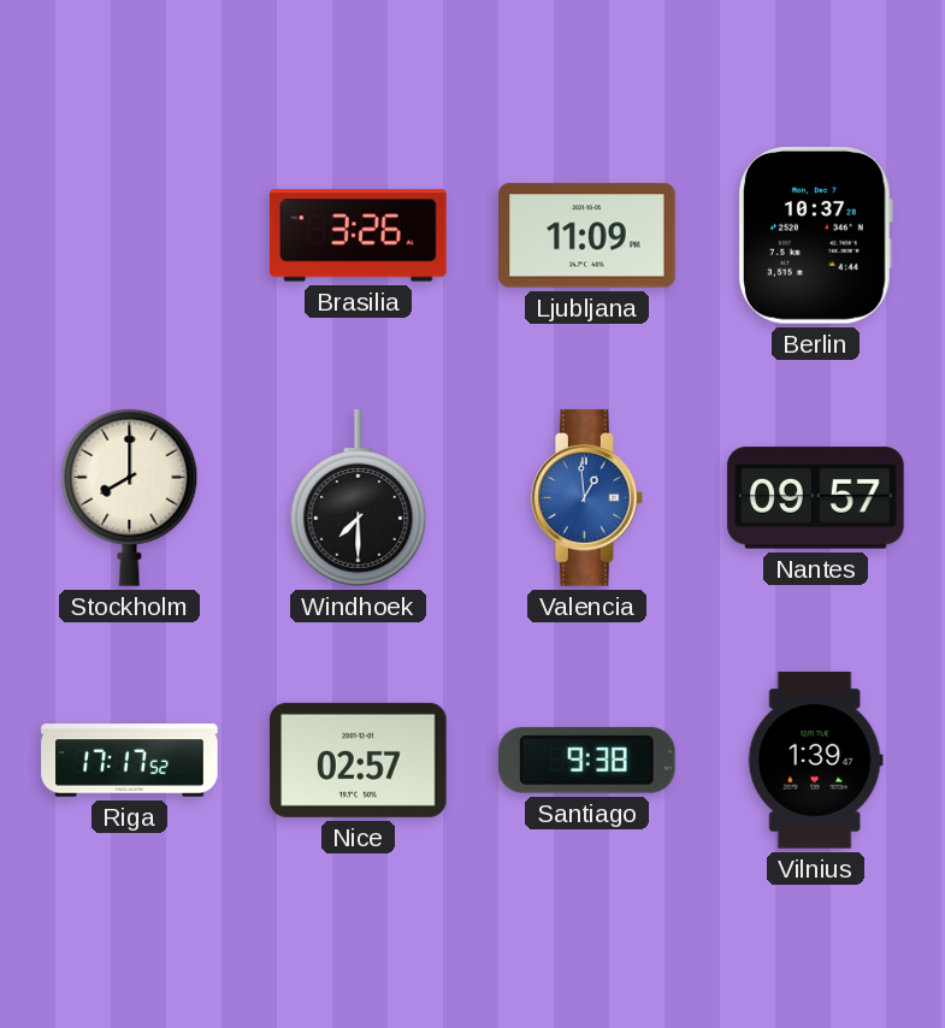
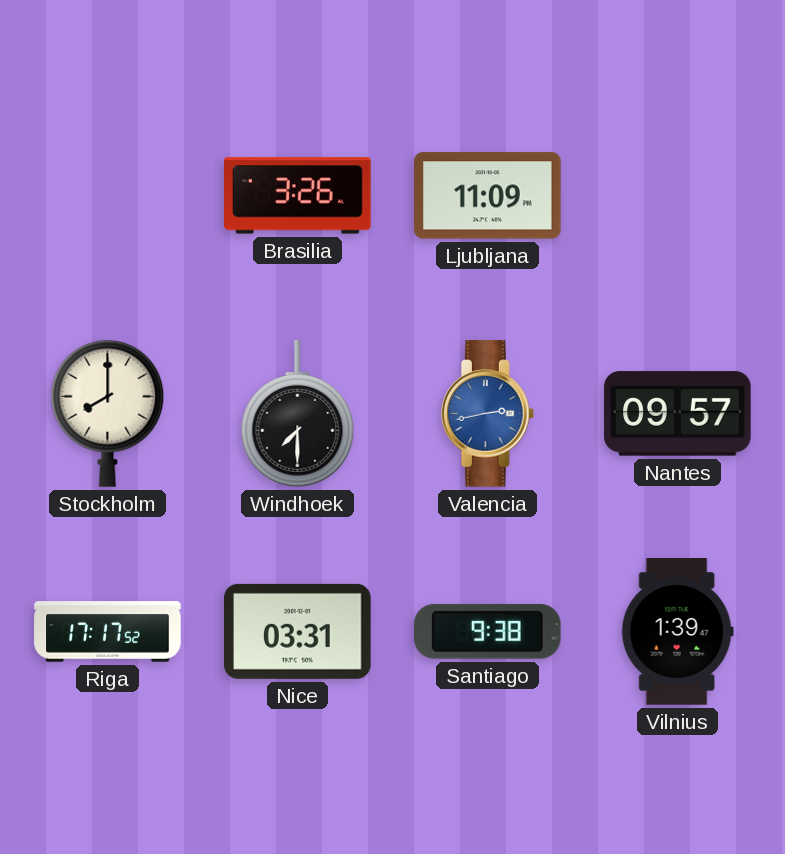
Berlin: 10:37 -> none
Valencia: 12:59 -> 2:43
Nice: 02:57 -> 03:31
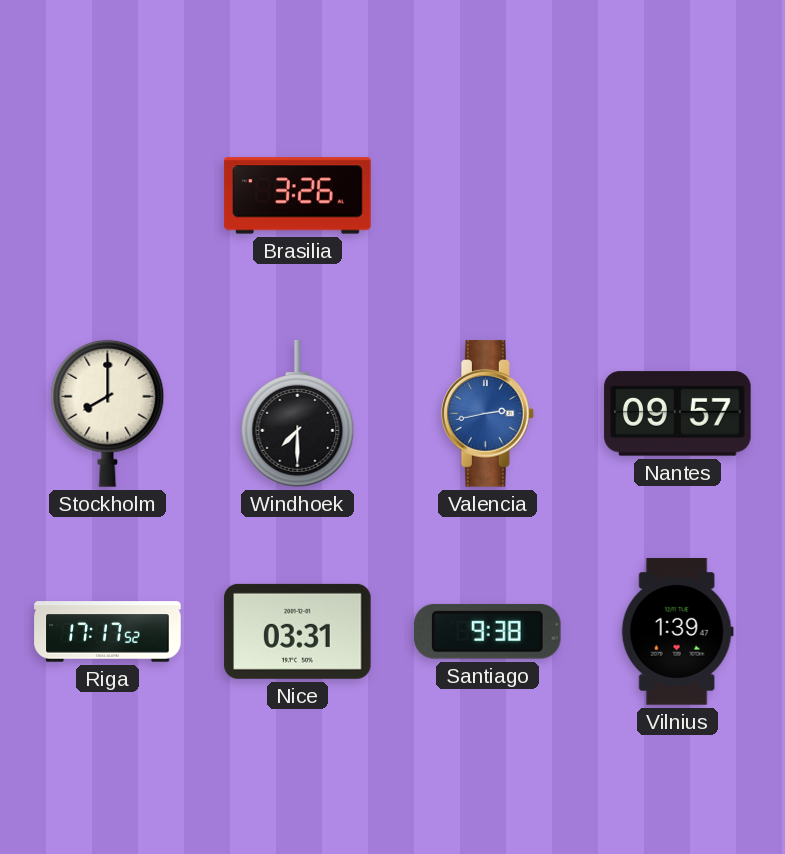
Ljubljana: 11:09 -> none
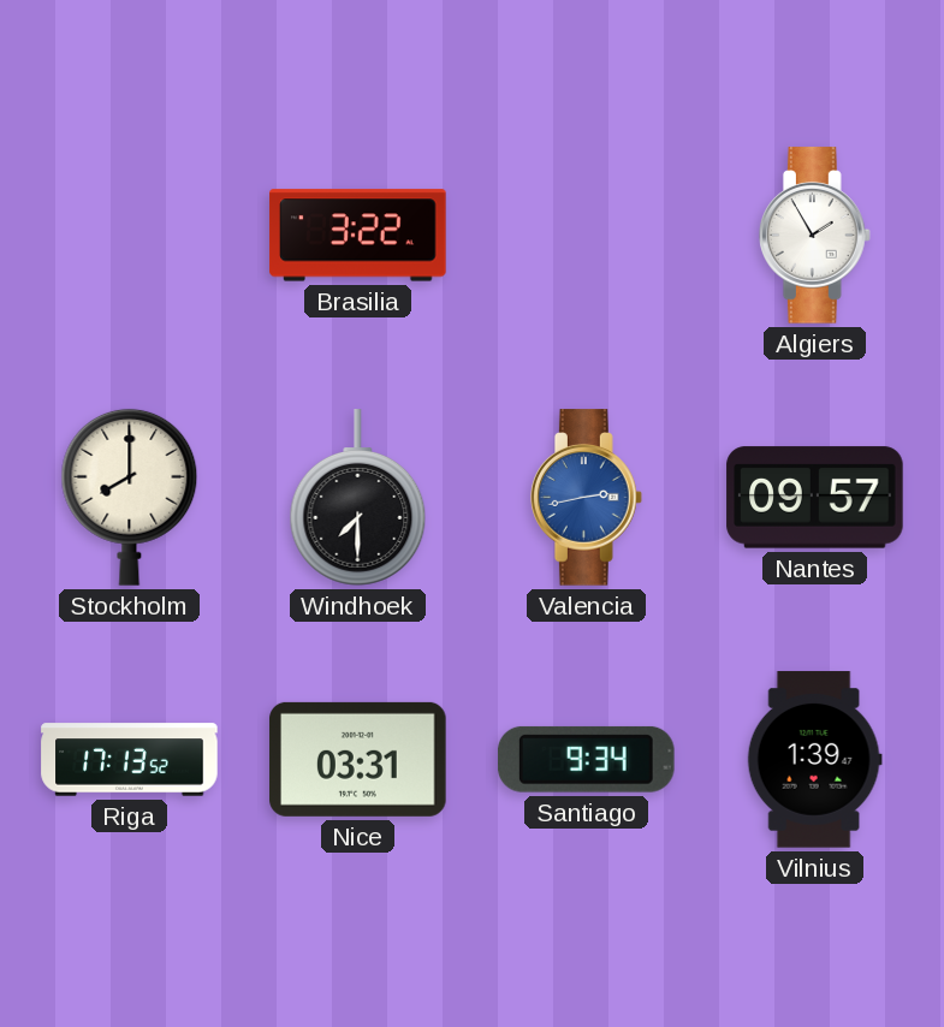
Brasilia: 3:26 -> 3:22
Algiers: none -> 1:55
Riga: 17:17 -> 17:13
Santiago: 9:38 -> 9:34
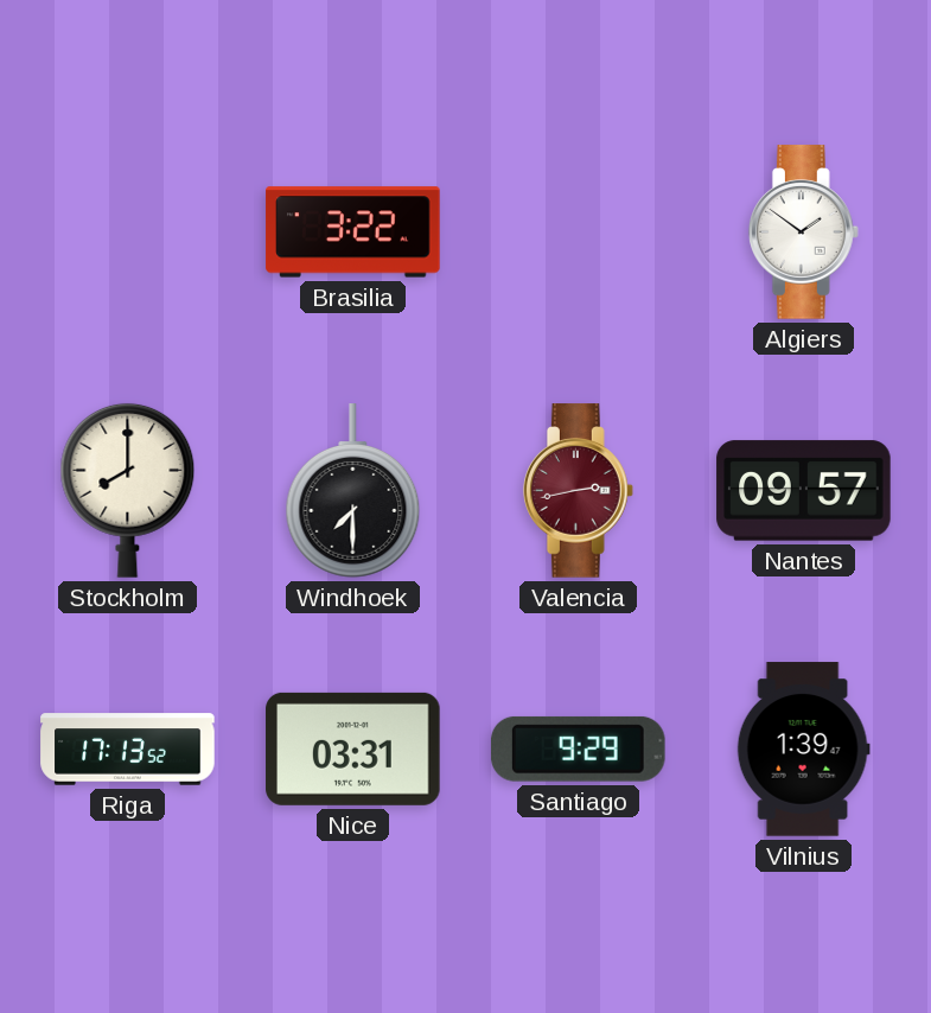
Algiers: 1:55 -> 1:51
Valencia dial: blue -> burgundy
Santiago: 9:34 -> 9:29
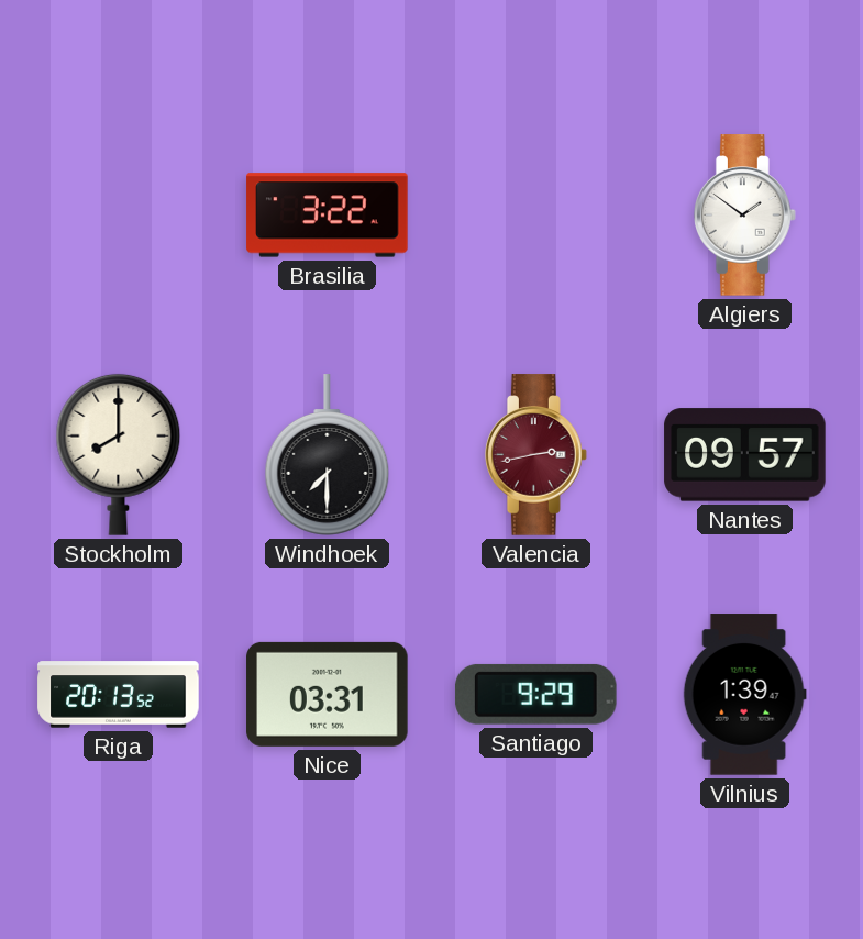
Riga: 17:13 -> 20:13
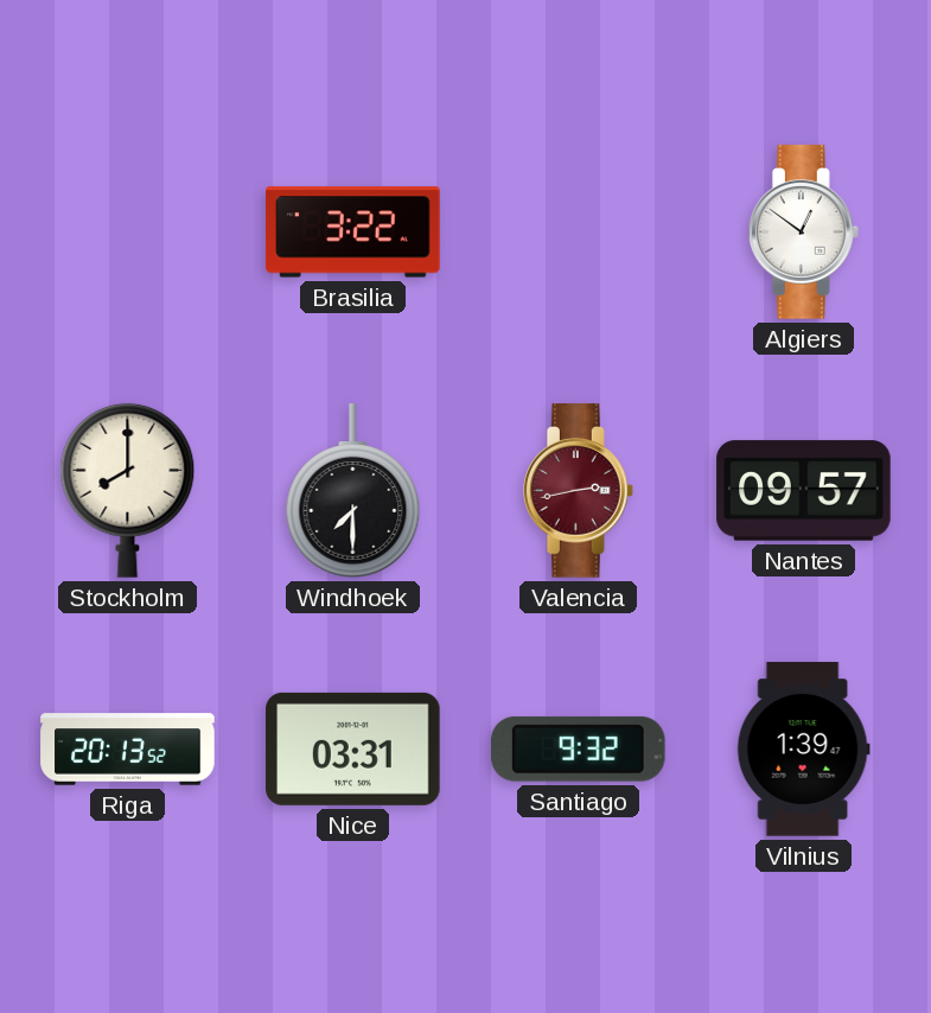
Algiers: 1:51 -> 12:51
Santiago: 9:29 -> 9:32
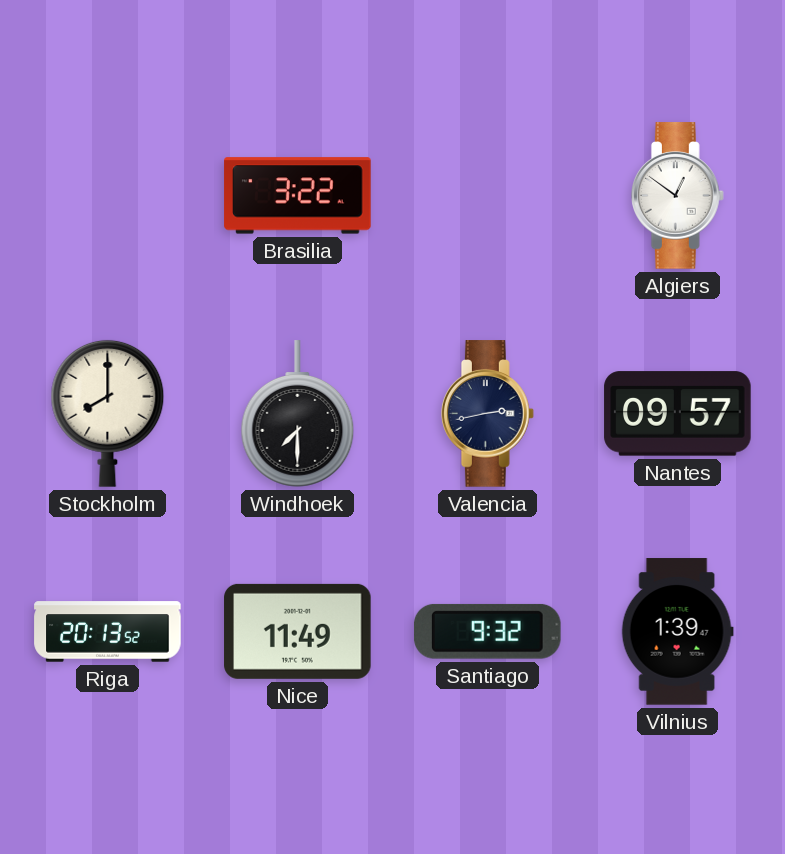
Valencia dial: burgundy -> navy
Nice: 03:31 -> 11:49
